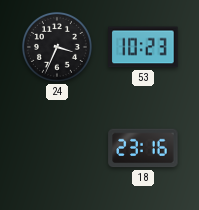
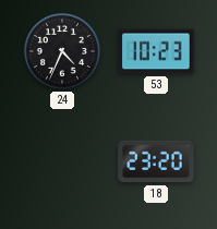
24: 3:34 -> 4:34
18: 23:16 -> 23:20
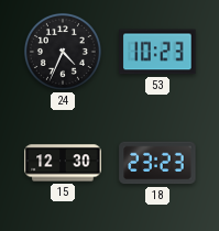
15: none -> 12:30
18: 23:20 -> 23:23
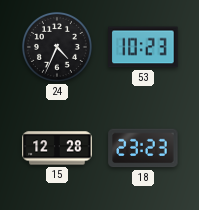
15: 12:30 -> 12:28
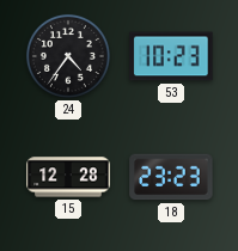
24: 4:34 -> 4:36
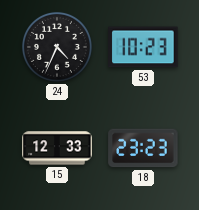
24: 4:36 -> 4:34
15: 12:28 -> 12:33
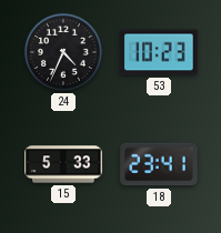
15: 12:33 -> 5:33
18: 23:23 -> 23:41
